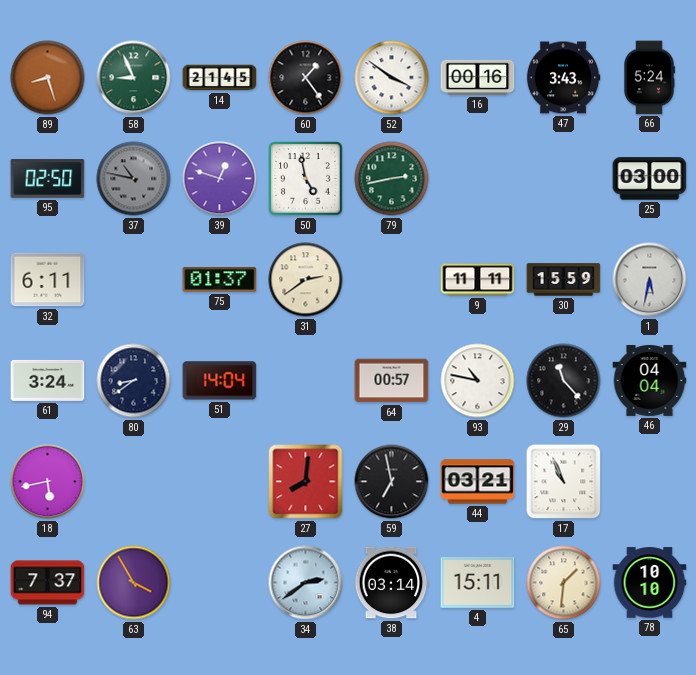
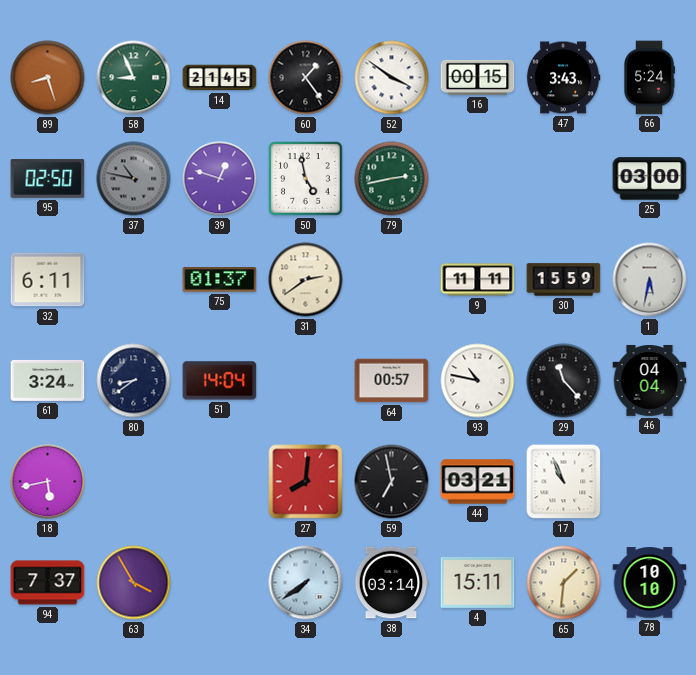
16: 00:16 -> 00:15
34: 2:39 -> 7:39
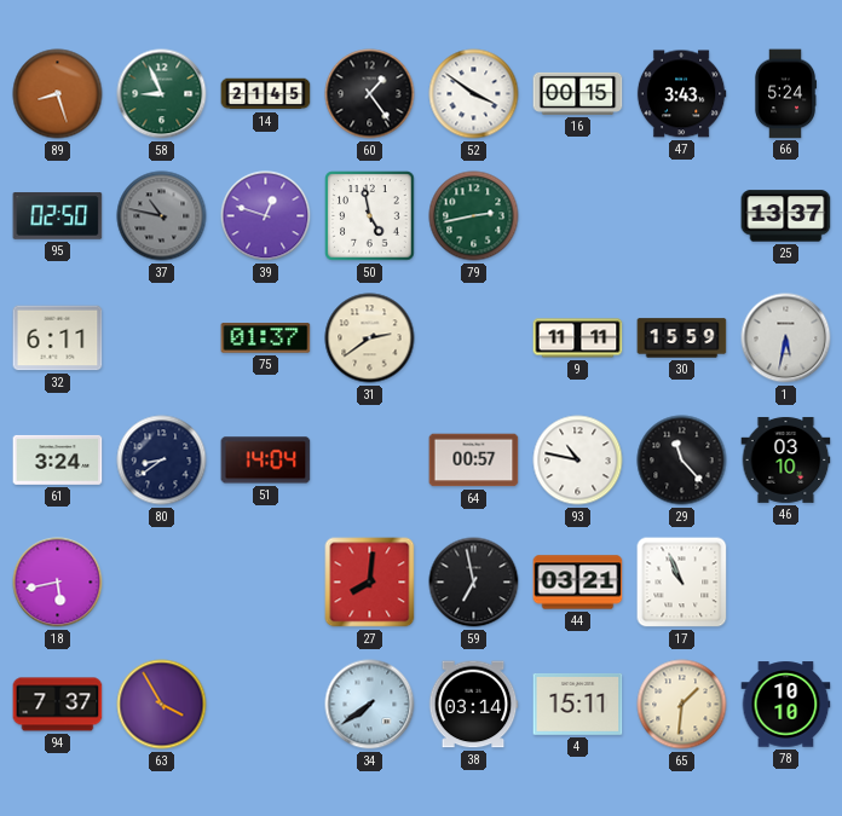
25: 03:00 -> 13:37
46: 04:04 -> 03:10
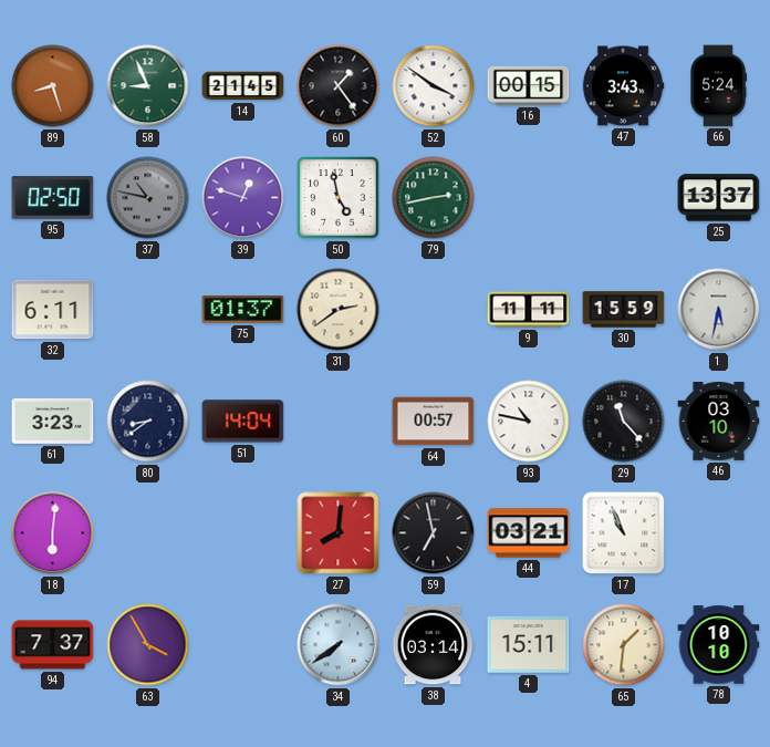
61: 3:24 -> 3:23
18: 5:43 -> 6:01
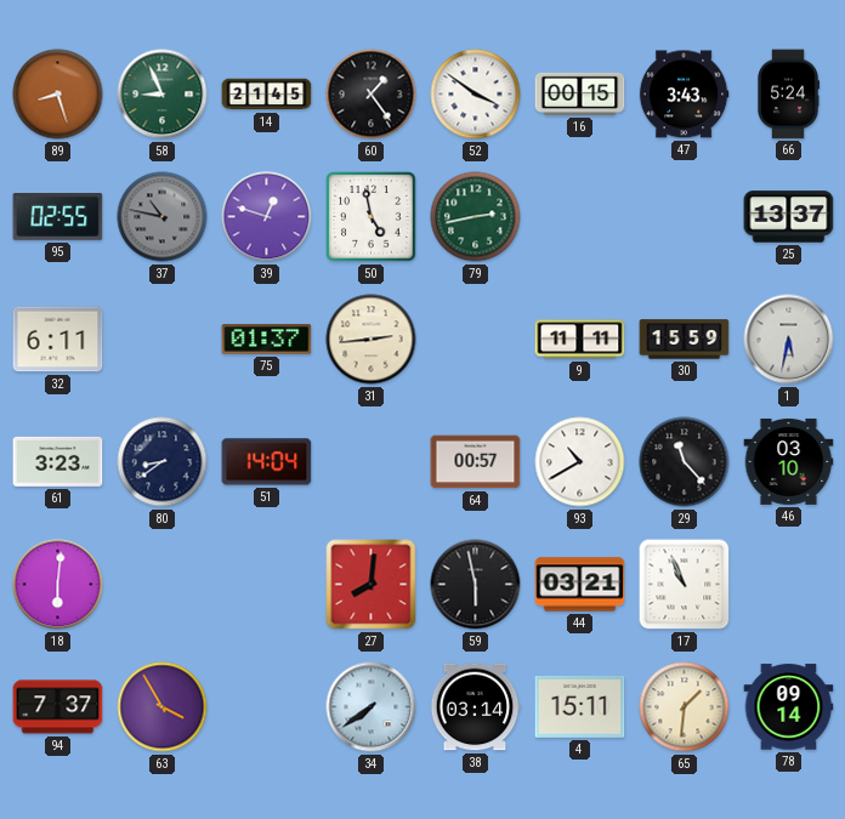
95: 02:50 -> 02:55
31: 2:39 -> 2:44
93: 10:47 -> 10:40
59: 6:58 -> 5:58
78: 10:10 -> 09:14
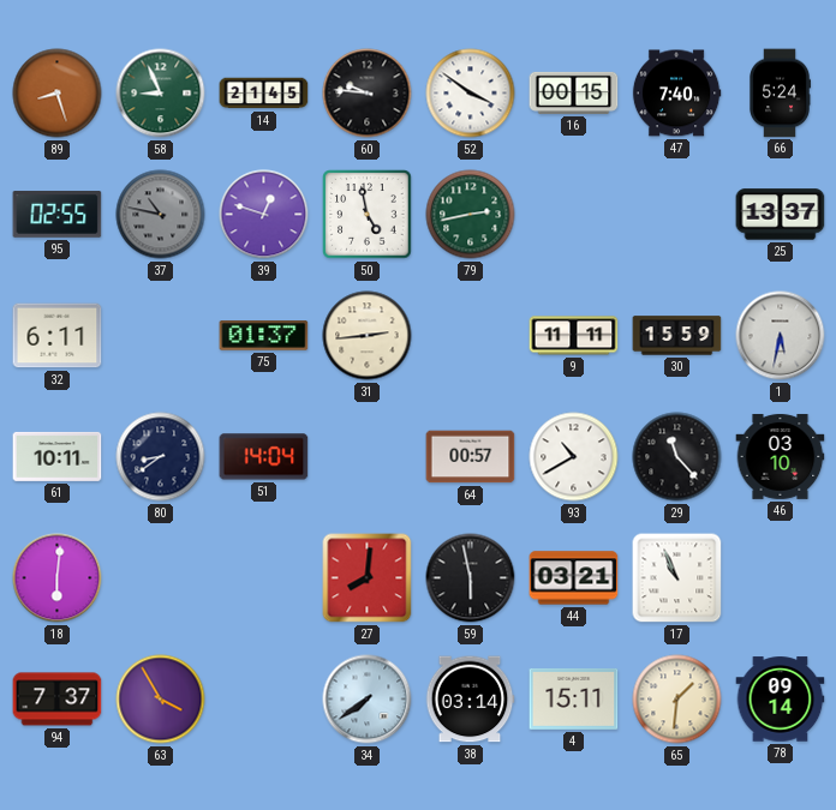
60: 1:24 -> 9:46
47: 3:43 -> 7:40
61: 3:23 -> 10:11
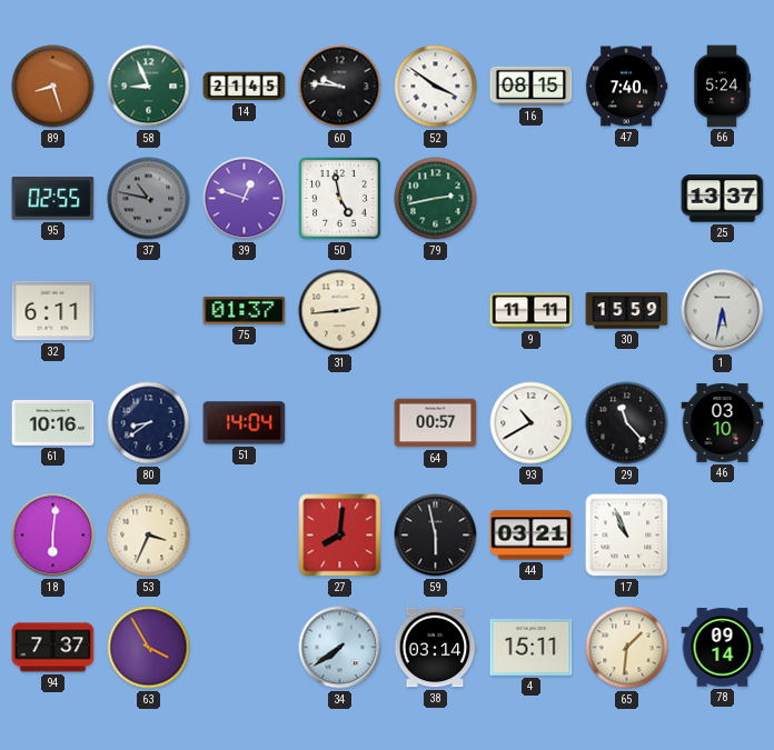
16: 00:15 -> 08:15
61: 10:11 -> 10:16
53: none -> 3:34
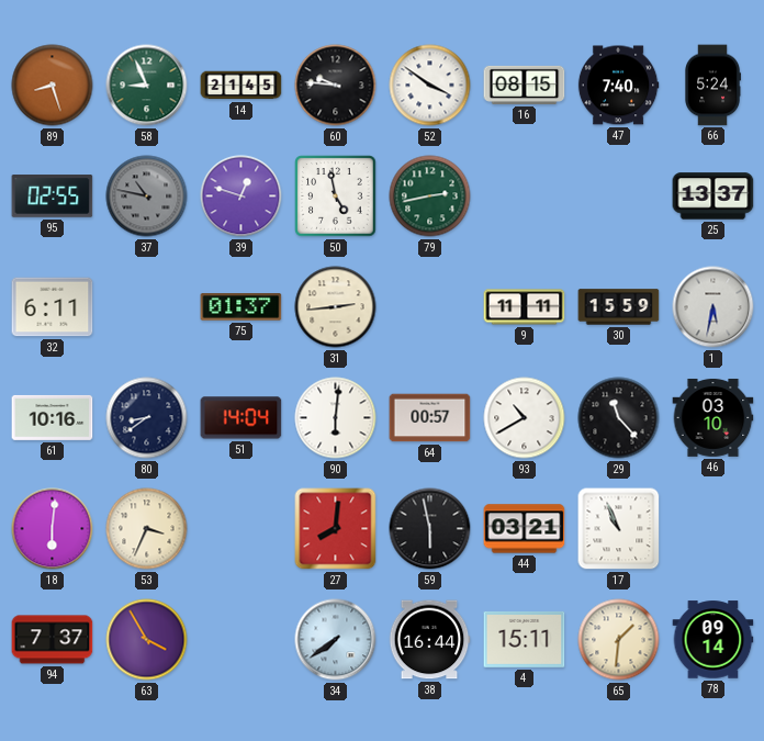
90: none -> 6:01
38: 03:14 -> 16:44
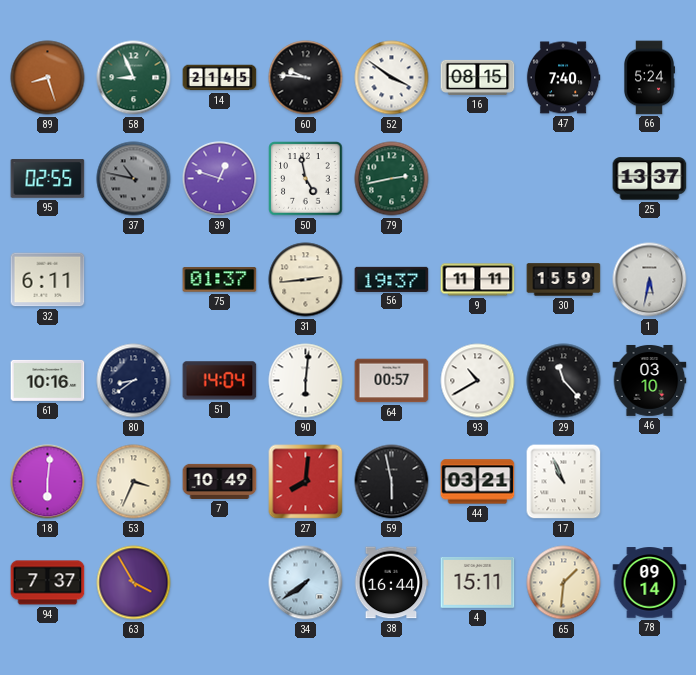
56: none -> 19:37
7: none -> 10:49
